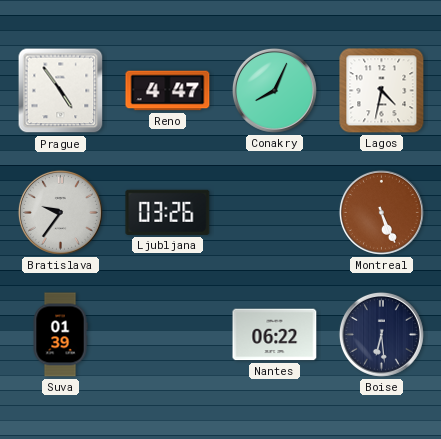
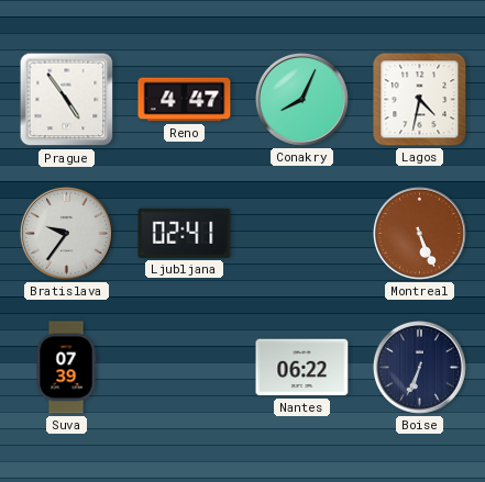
Ljubljana: 03:26 -> 02:41
Suva: 01:39 -> 07:39
Boise: 6:29 -> 6:34
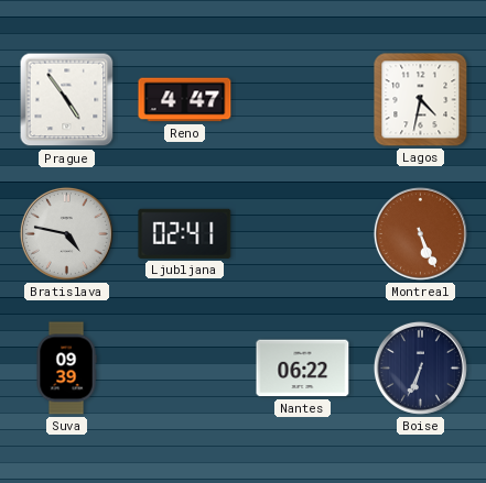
Conakry: 8:04 -> none
Bratislava: 9:36 -> 4:47
Suva: 07:39 -> 09:39
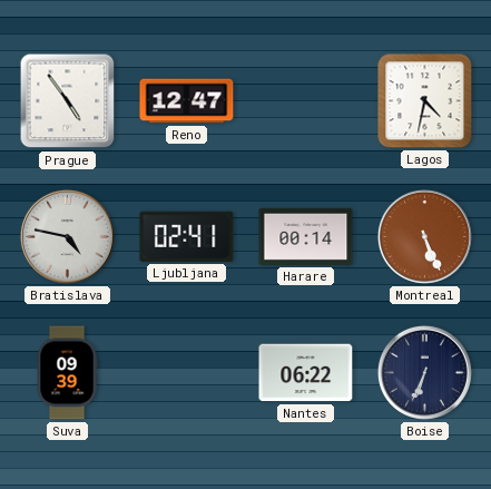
Reno: 4:47 -> 12:47
Harare: none -> 00:14
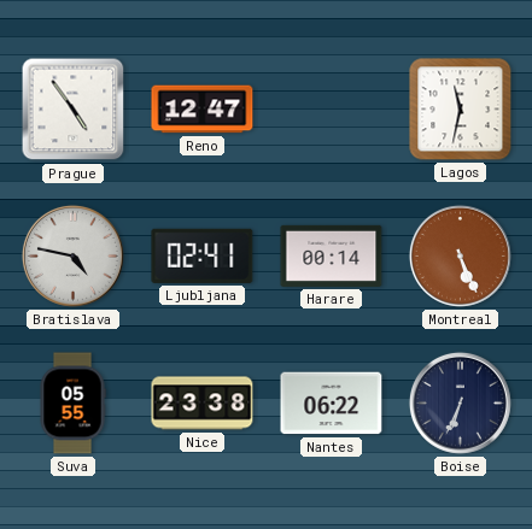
Lagos: 4:32 -> 11:32
Suva: 09:39 -> 05:55
Nice: none -> 23:38
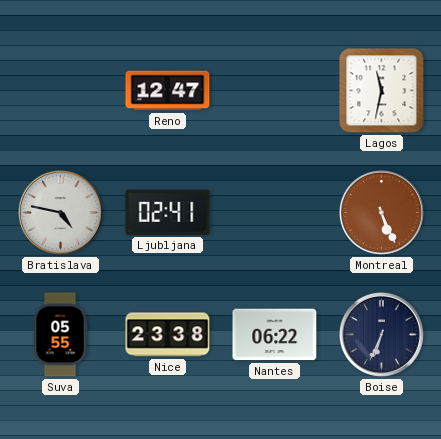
Prague: 4:54 -> none
Harare: 00:14 -> none
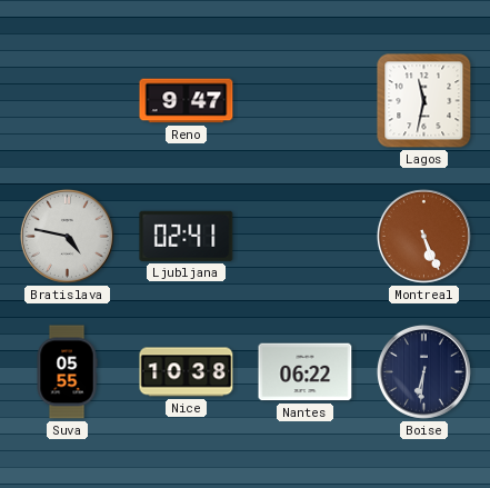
Reno: 12:47 -> 9:47
Nice: 23:38 -> 10:38
Boise: 6:34 -> 6:31
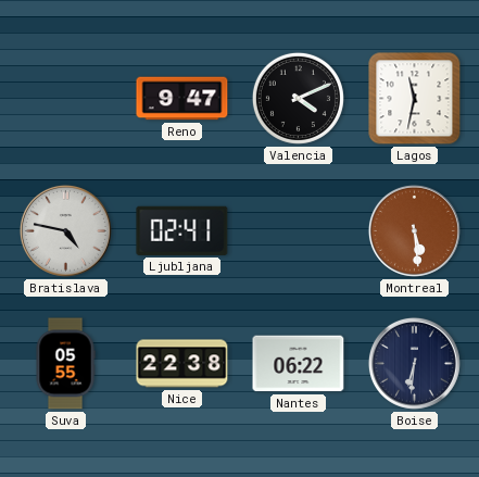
Valencia: none -> 4:11
Montreal: 5:26 -> 5:29
Nice: 10:38 -> 22:38
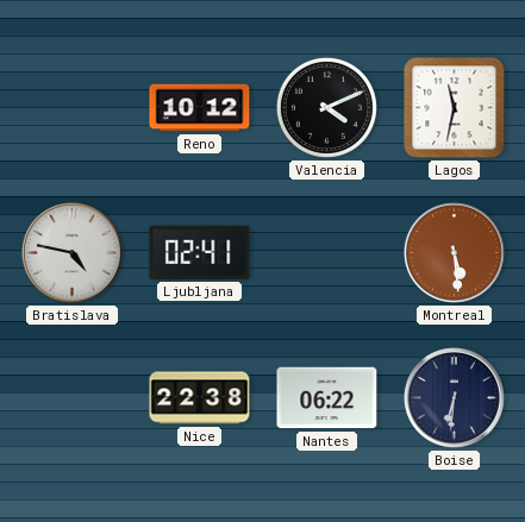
Reno: 9:47 -> 10:12
Suva: 05:55 -> none
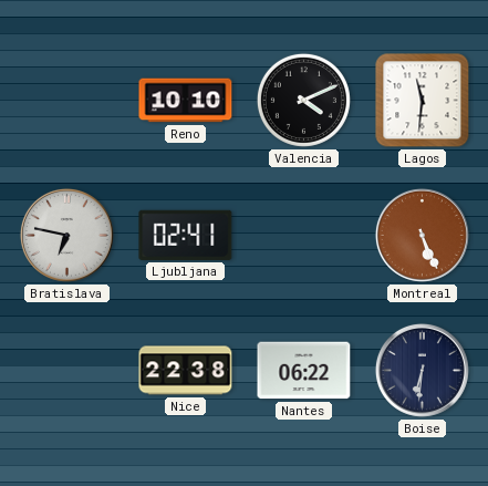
Reno: 10:12 -> 10:10
Lagos: 11:32 -> 11:31
Bratislava: 4:47 -> 6:47
Montreal: 5:29 -> 5:26
